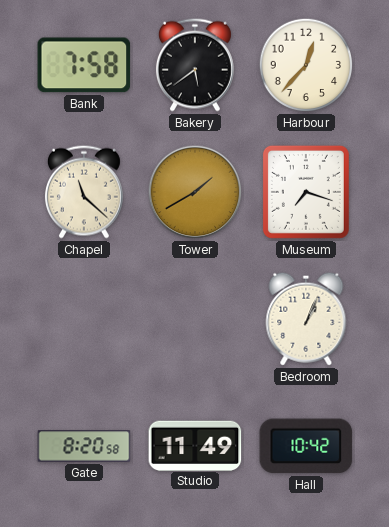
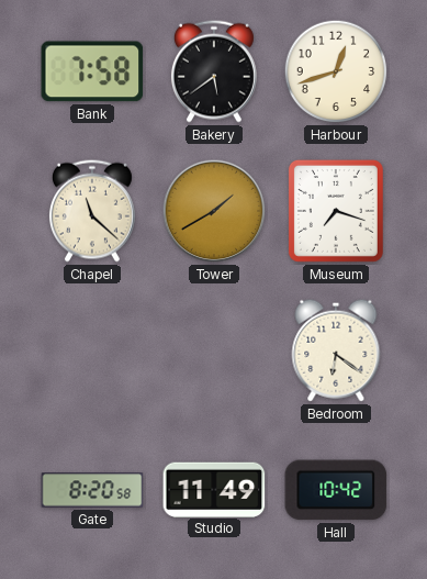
Harbour: 12:37 -> 12:42
Bedroom: 1:04 -> 6:21
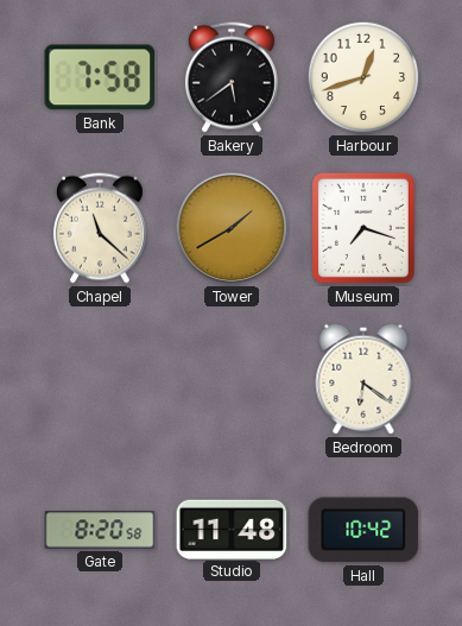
Studio: 11:49 -> 11:48
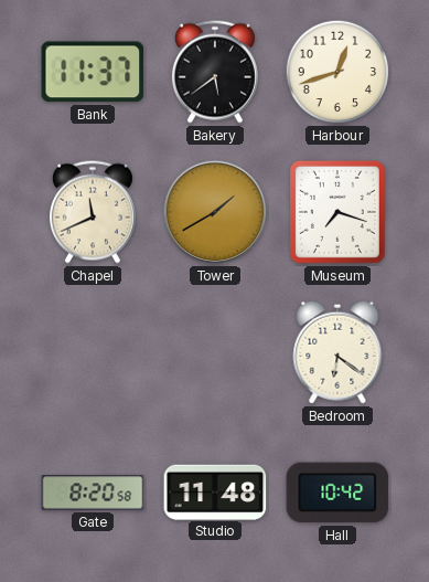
Bank: 7:58 -> 11:37
Chapel: 11:22 -> 11:41
